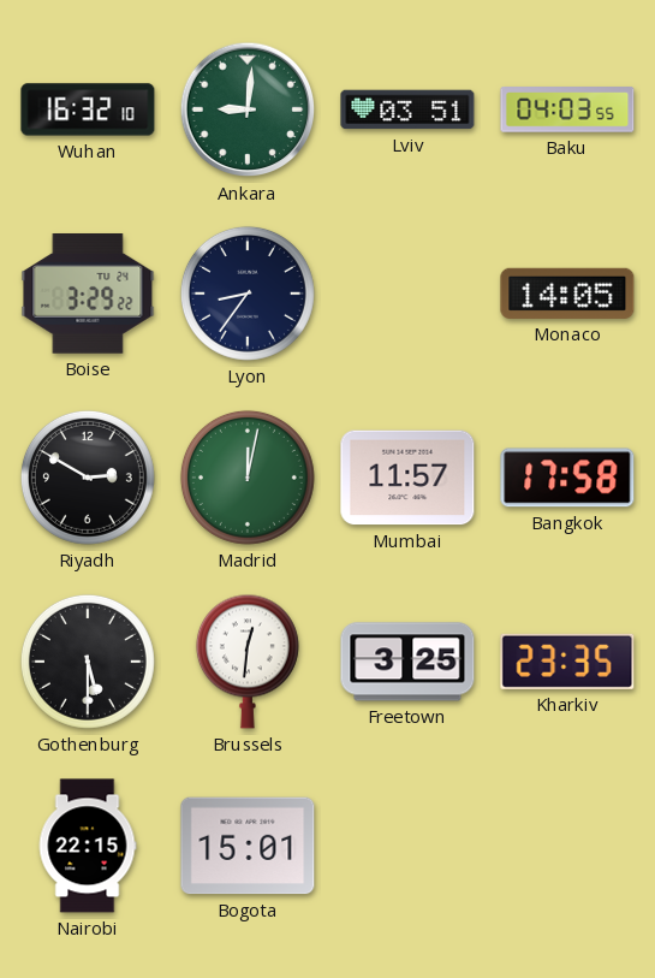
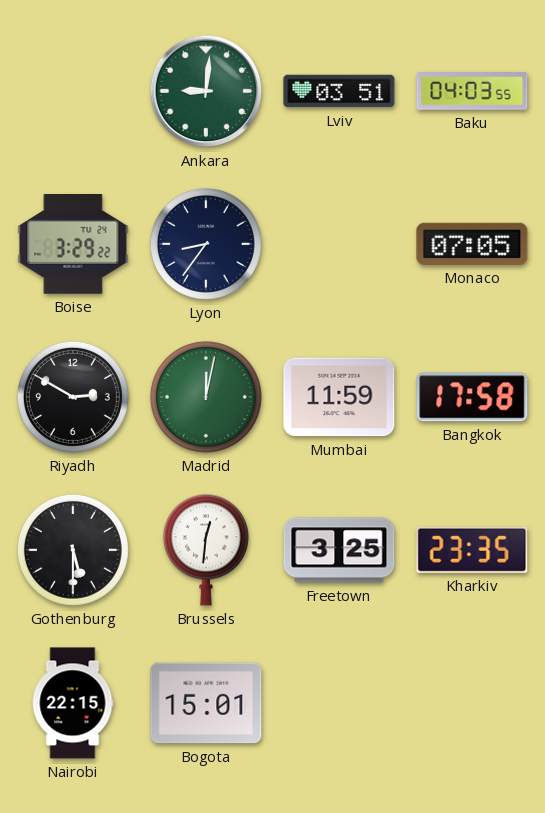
Wuhan: 16:32 -> none
Monaco: 14:05 -> 07:05
Mumbai: 11:57 -> 11:59
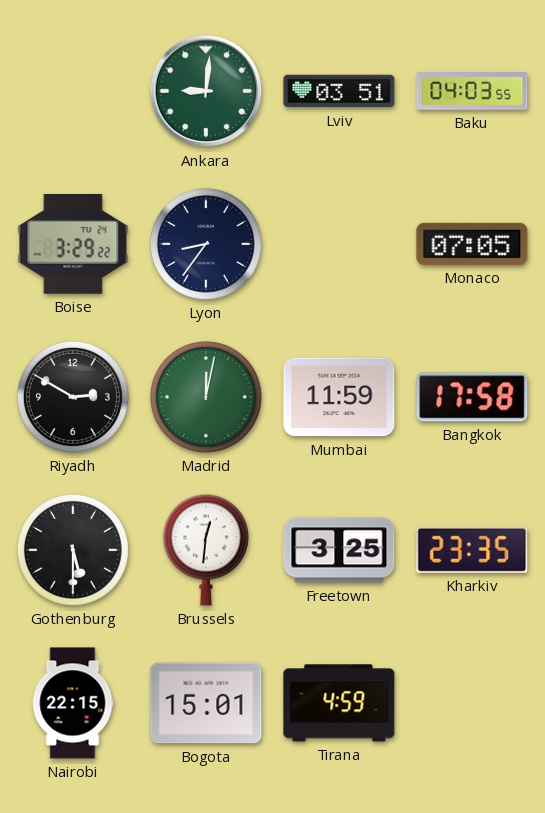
Tirana: none -> 4:59
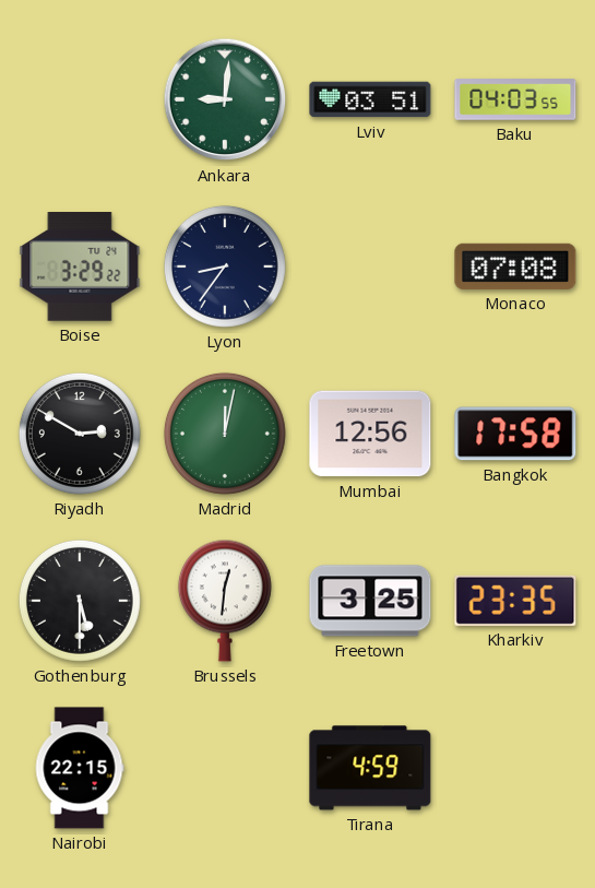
Monaco: 07:05 -> 07:08
Mumbai: 11:59 -> 12:56
Bogota: 15:01 -> none
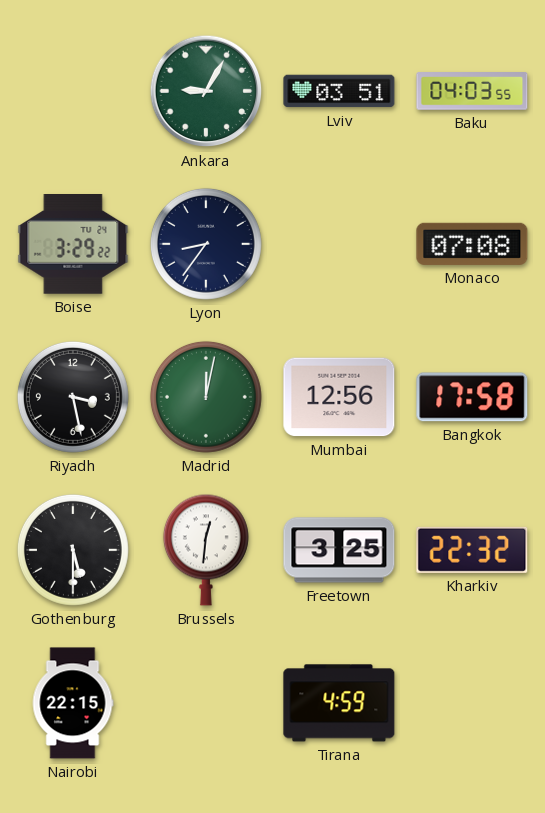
Ankara: 9:01 -> 9:05
Riyadh: 2:50 -> 3:28
Kharkiv: 23:35 -> 22:32
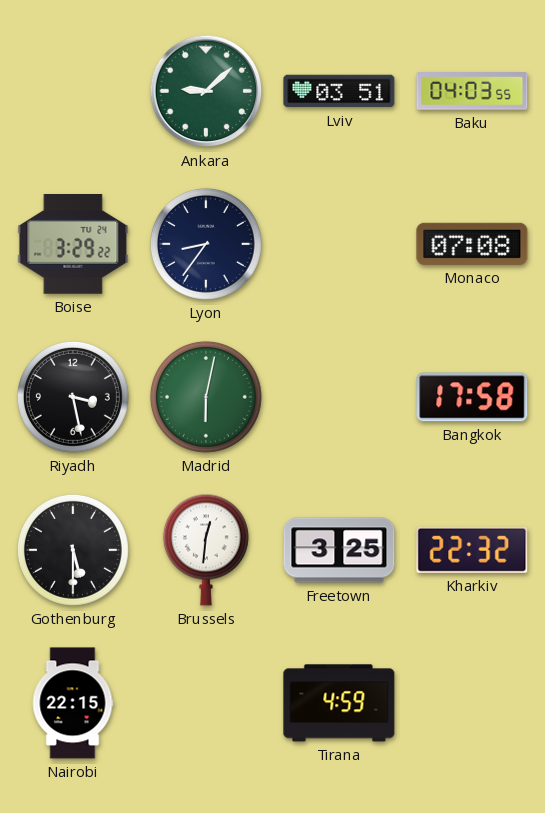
Ankara: 9:05 -> 9:08
Madrid: 12:02 -> 6:02
Mumbai: 12:56 -> none
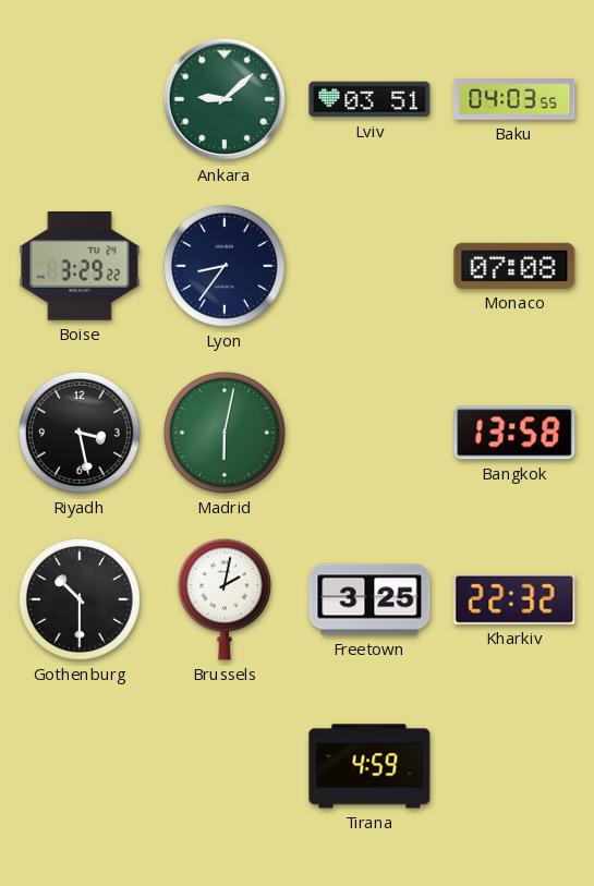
Bangkok: 17:58 -> 13:58
Gothenburg: 5:30 -> 10:30
Brussels: 12:31 -> 2:02
Nairobi: 22:15 -> none
